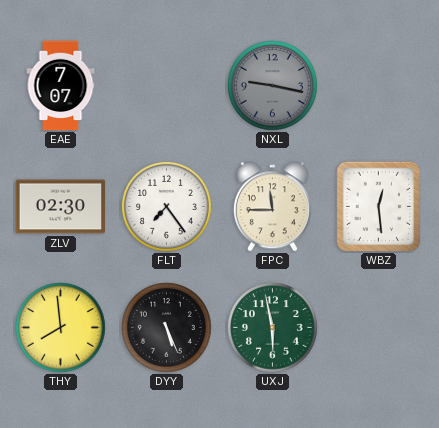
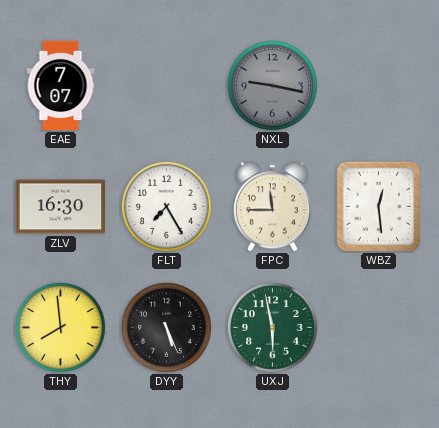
ZLV: 02:30 -> 16:30
FLT: 7:24 -> 7:25
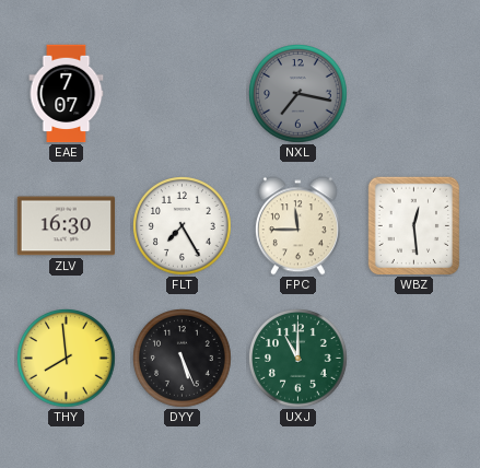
NXL: 9:17 -> 7:17
UXJ: 5:58 -> 11:00
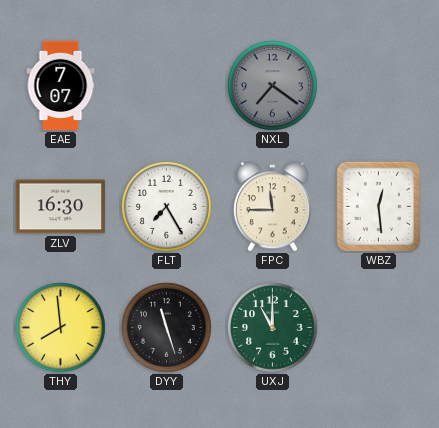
NXL: 7:17 -> 7:21
DYY: 5:26 -> 11:27
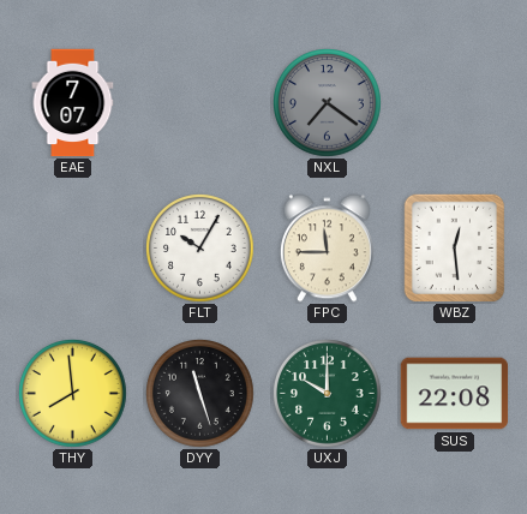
ZLV: 16:30 -> none
FLT: 7:25 -> 10:05
UXJ: 11:00 -> 10:00
SUS: none -> 22:08
